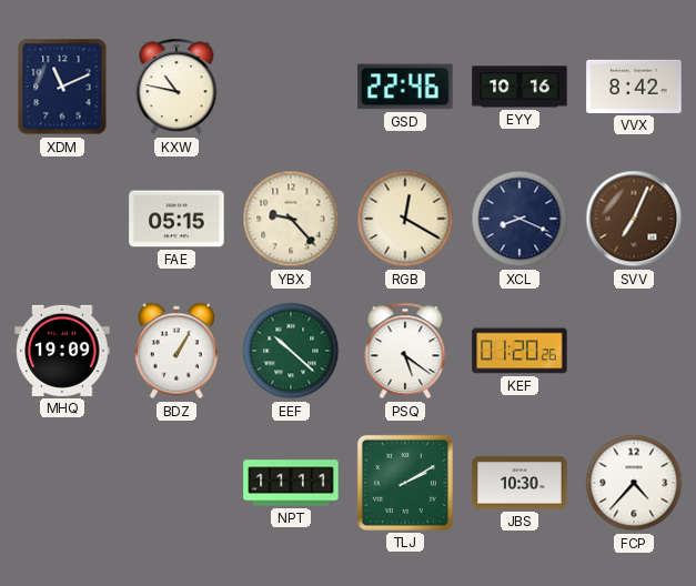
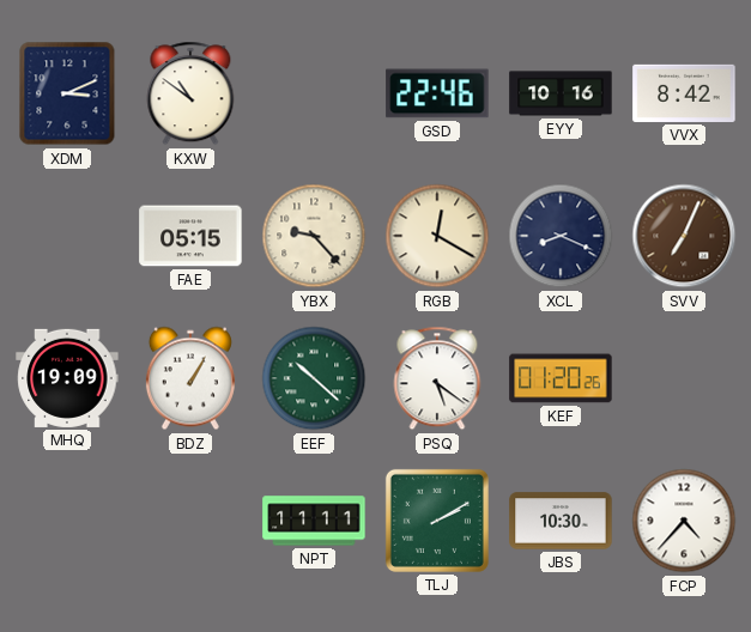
XDM: 11:11 -> 3:11
KXW: 10:47 -> 10:51
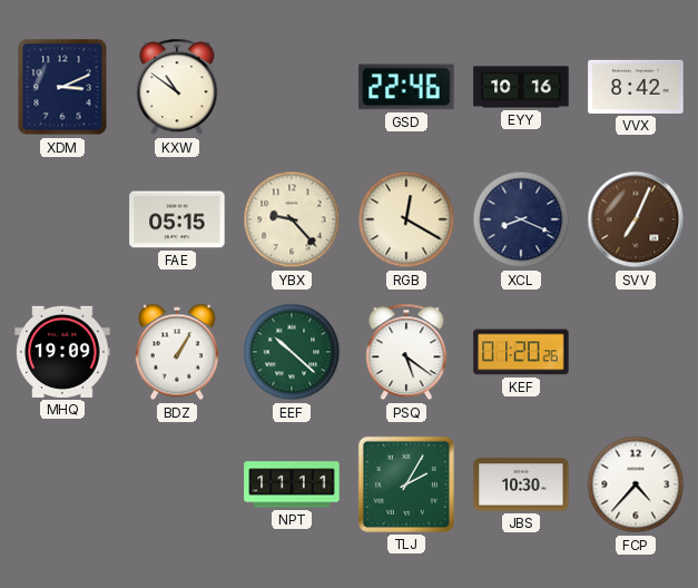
TLJ: 2:10 -> 2:05
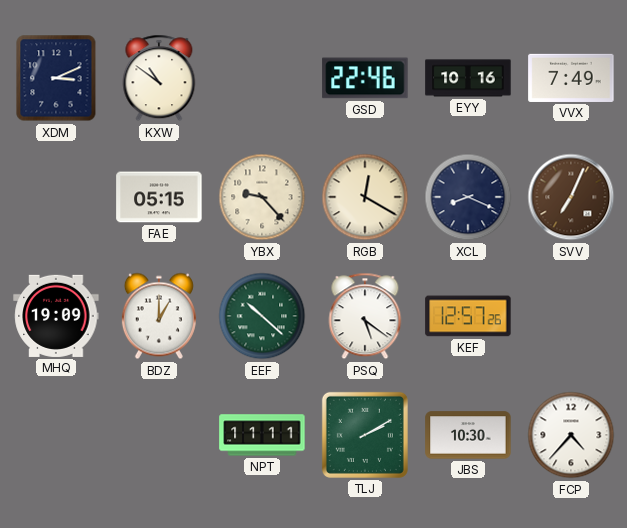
VVX: 8:42 -> 7:49
BDZ: 1:05 -> 1:00
KEF: 01:20 -> 12:57
TLJ: 2:05 -> 2:10
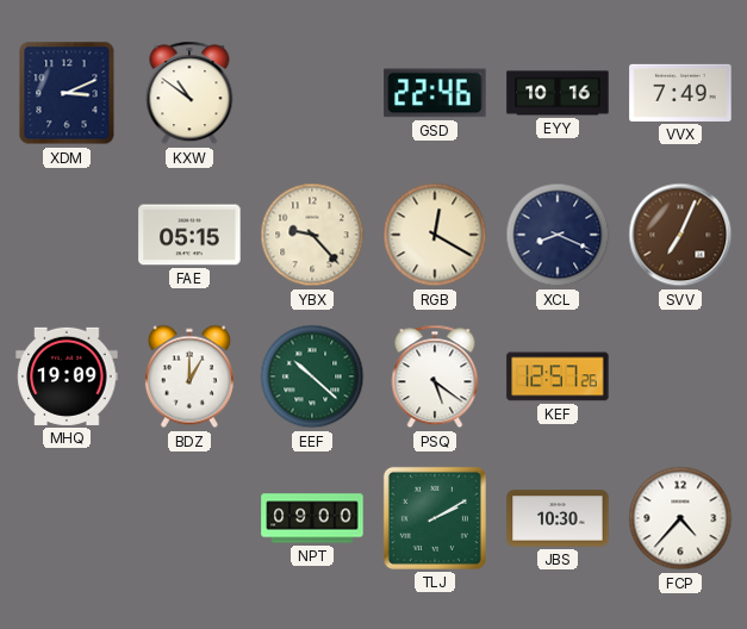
NPT: 11:11 -> 09:00
